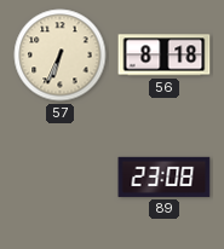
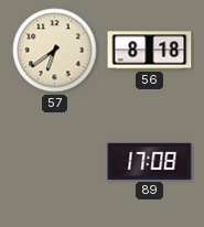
57: 6:34 -> 6:39
89: 23:08 -> 17:08
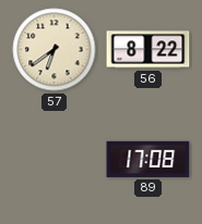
56: 8:18 -> 8:22
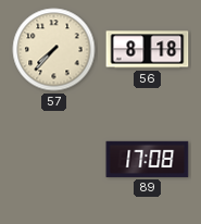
57: 6:39 -> 7:37
56: 8:22 -> 8:18
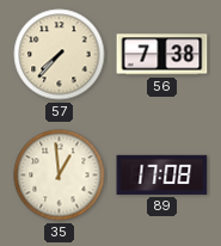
56: 8:18 -> 7:38
35: none -> 12:59
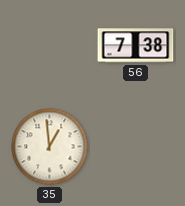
57: 7:37 -> none
89: 17:08 -> none
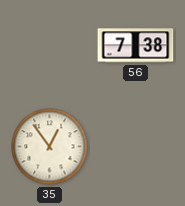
35: 12:59 -> 12:54
